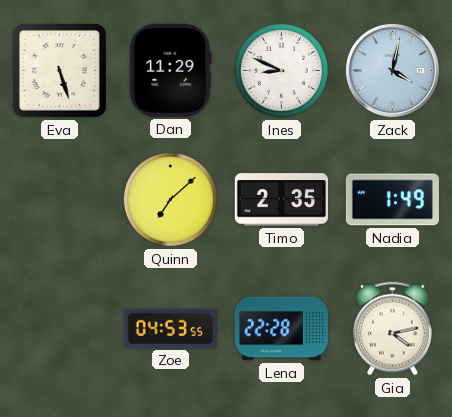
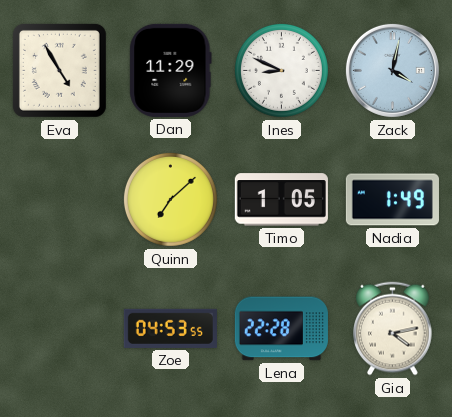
Eva: 5:27 -> 4:55
Timo: 2:35 -> 1:05
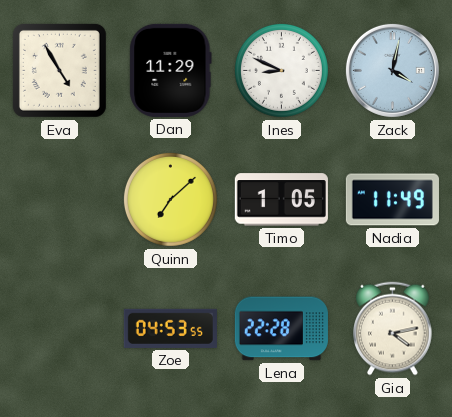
Nadia: 1:49 -> 11:49
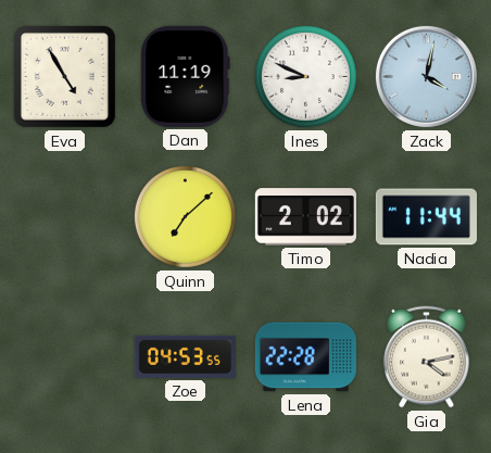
Dan: 11:29 -> 11:19
Timo: 1:05 -> 2:02
Nadia: 11:49 -> 11:44
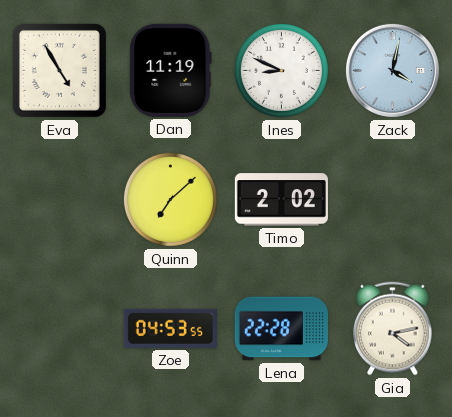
Nadia: 11:44 -> none
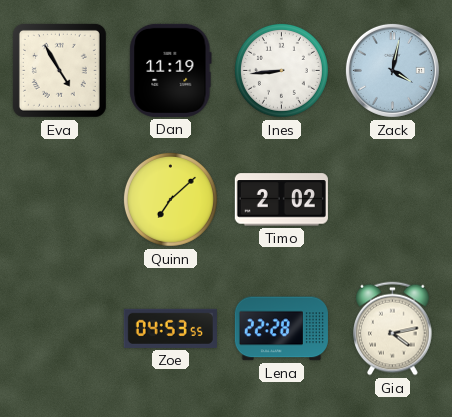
Ines: 8:49 -> 8:44
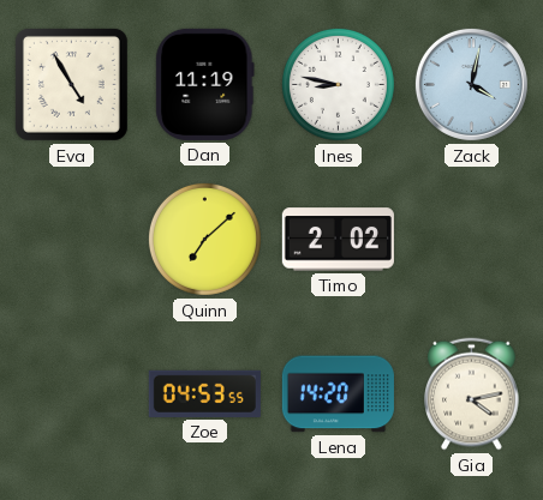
Ines: 8:44 -> 8:47
Lena: 22:28 -> 14:20
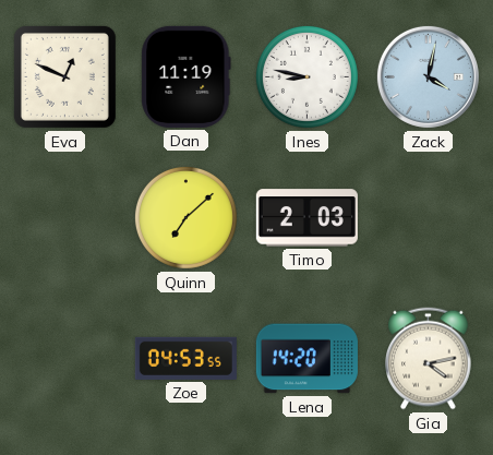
Eva: 4:55 -> 12:49
Timo: 2:02 -> 2:03
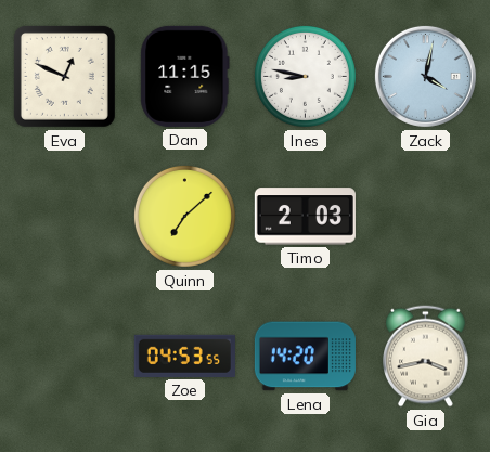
Dan: 11:19 -> 11:15
Gia: 4:13 -> 3:43
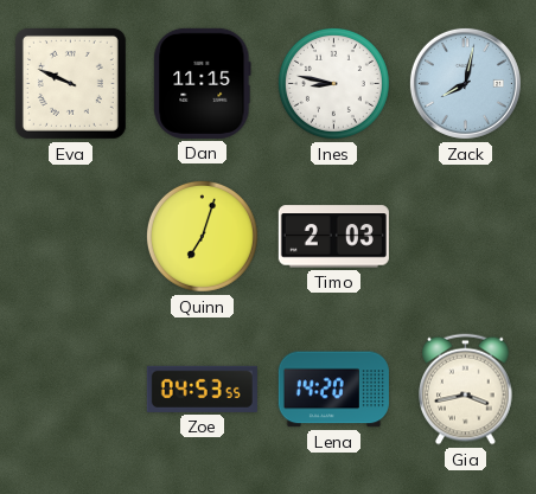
Eva: 12:49 -> 9:49
Zack: 4:02 -> 8:02
Quinn: 7:08 -> 7:03
